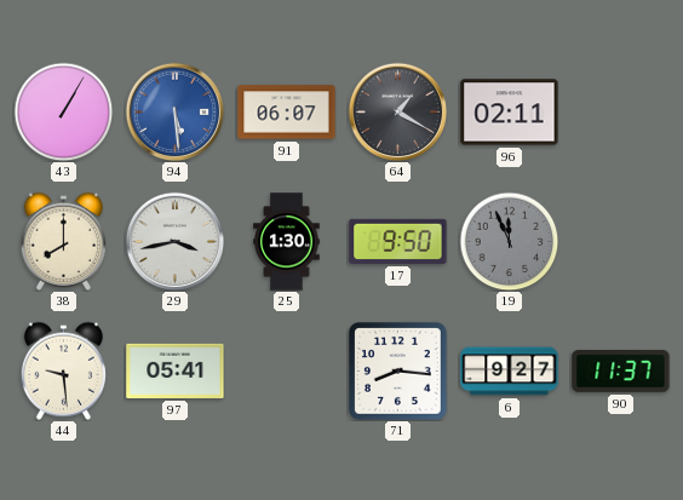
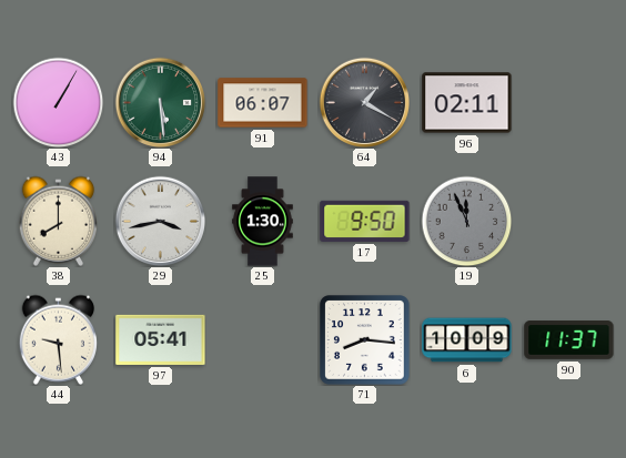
94 dial: blue -> green
6: 9:27 -> 10:09
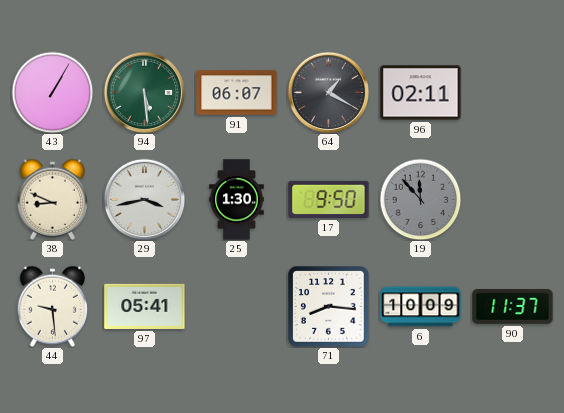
38: 8:00 -> 8:49
19: 11:56 -> 11:53
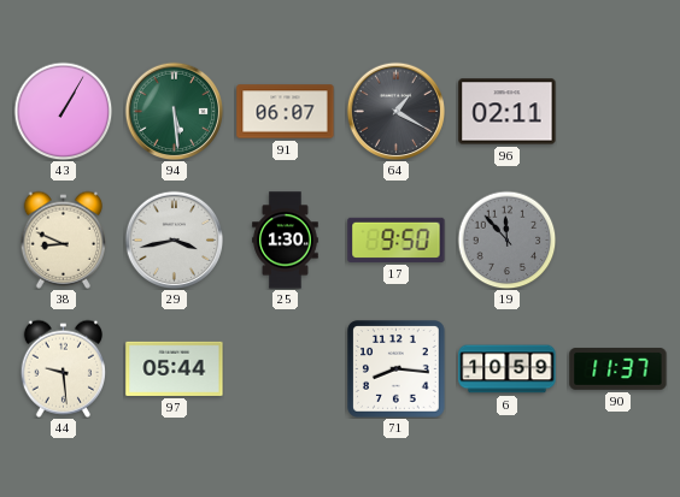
97: 05:41 -> 05:44
6: 10:09 -> 10:59
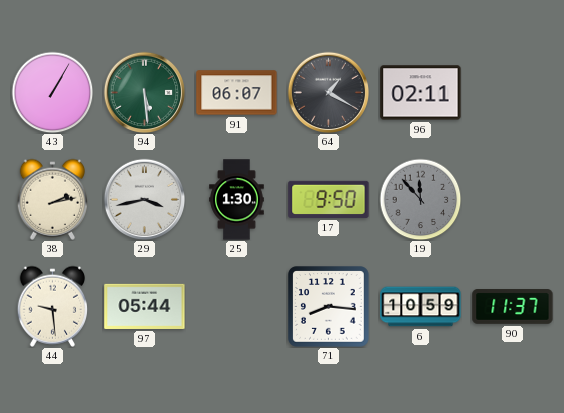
38: 8:49 -> 2:13
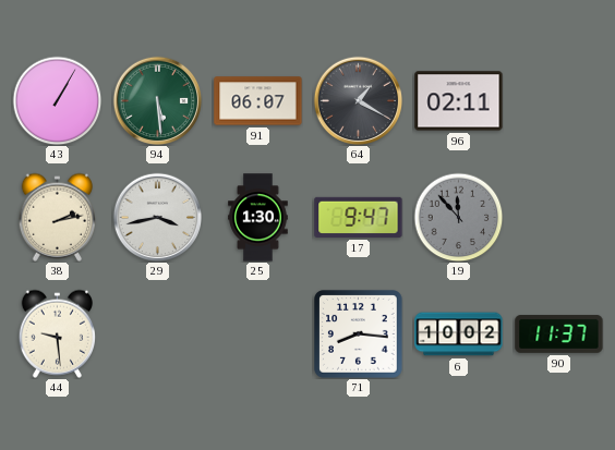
17: 9:50 -> 9:47
97: 05:44 -> none
6: 10:59 -> 10:02
